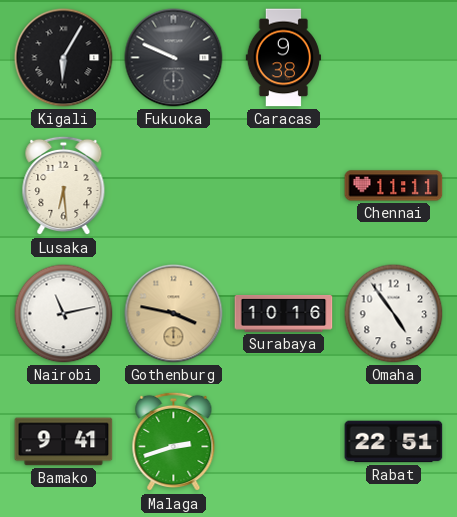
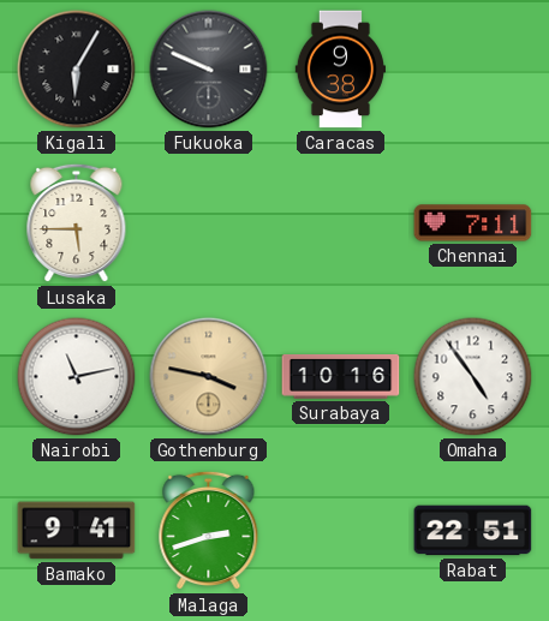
Lusaka: 6:29 -> 5:45
Chennai: 11:11 -> 7:11
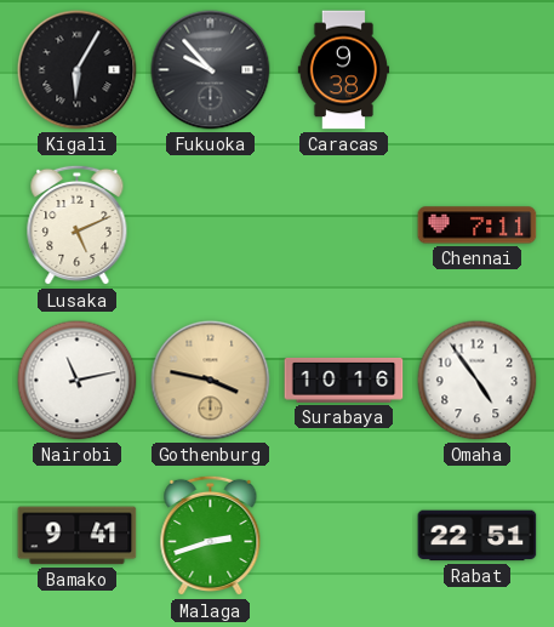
Fukuoka: 9:49 -> 9:53
Lusaka: 5:45 -> 5:11
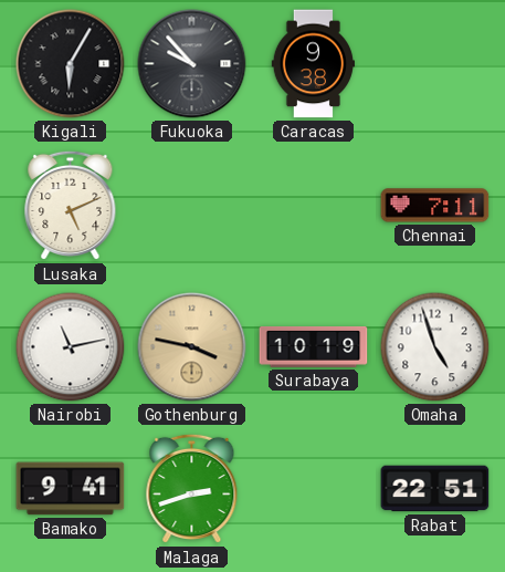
Surabaya: 10:16 -> 10:19
Omaha: 4:54 -> 4:57
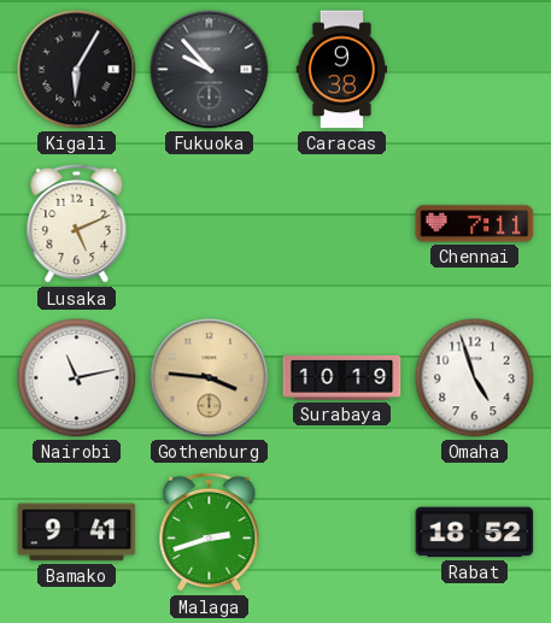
Gothenburg: 3:47 -> 3:46
Rabat: 22:51 -> 18:52
